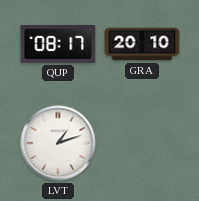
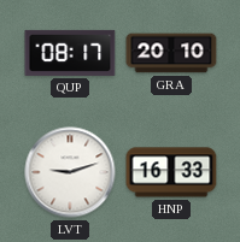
LVT: 1:12 -> 9:12
HNP: none -> 16:33
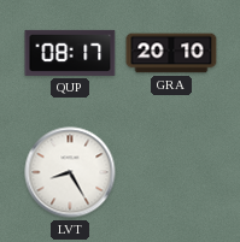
LVT: 9:12 -> 8:25
HNP: 16:33 -> none
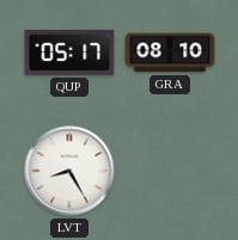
QUP: 08:17 -> 05:17
GRA: 20:10 -> 08:10
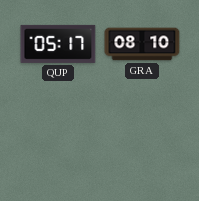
LVT: 8:25 -> none
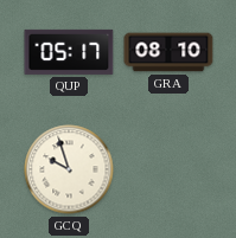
GCQ: none -> 9:57
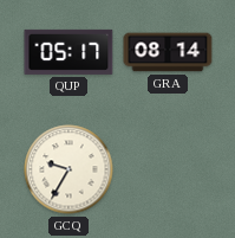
GRA: 08:10 -> 08:14
GCQ: 9:57 -> 9:35
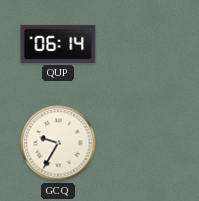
QUP: 05:17 -> 06:14
GRA: 08:14 -> none
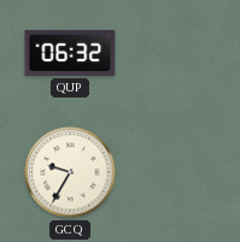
QUP: 06:14 -> 06:32
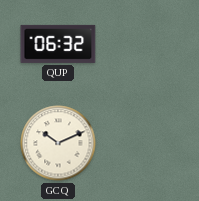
GCQ: 9:35 -> 10:11
